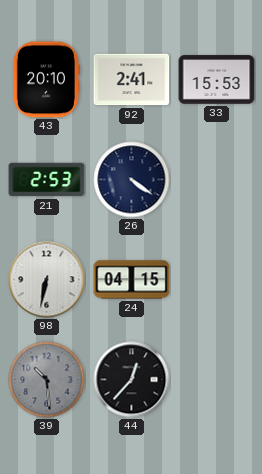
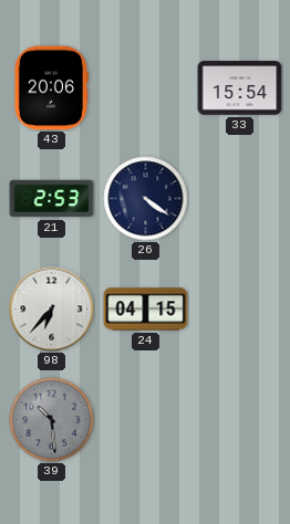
43: 20:10 -> 20:06
92: 2:41 -> none
33: 15:53 -> 15:54
98: 6:32 -> 6:37
44: 12:37 -> none
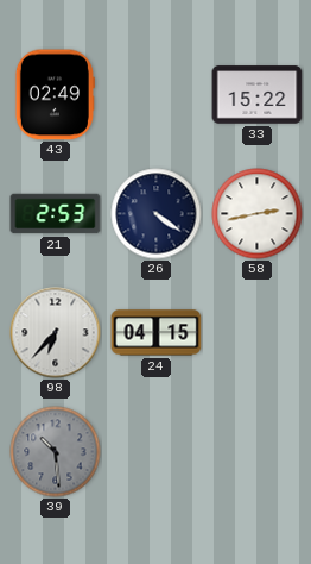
43: 20:06 -> 02:49
33: 15:54 -> 15:22
58: none -> 2:43
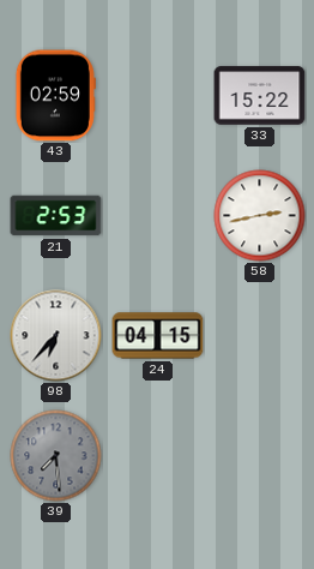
43: 02:49 -> 02:59
26: 4:21 -> none
39: 10:29 -> 7:29
